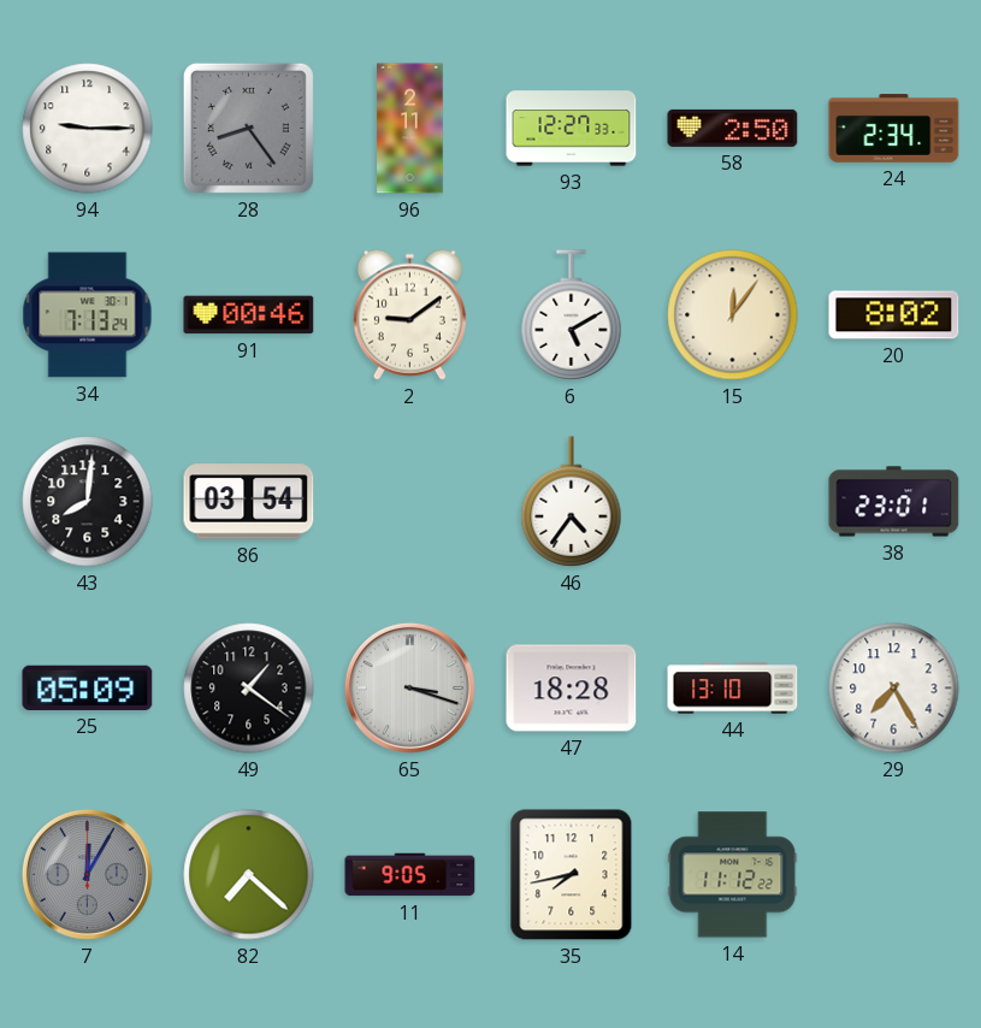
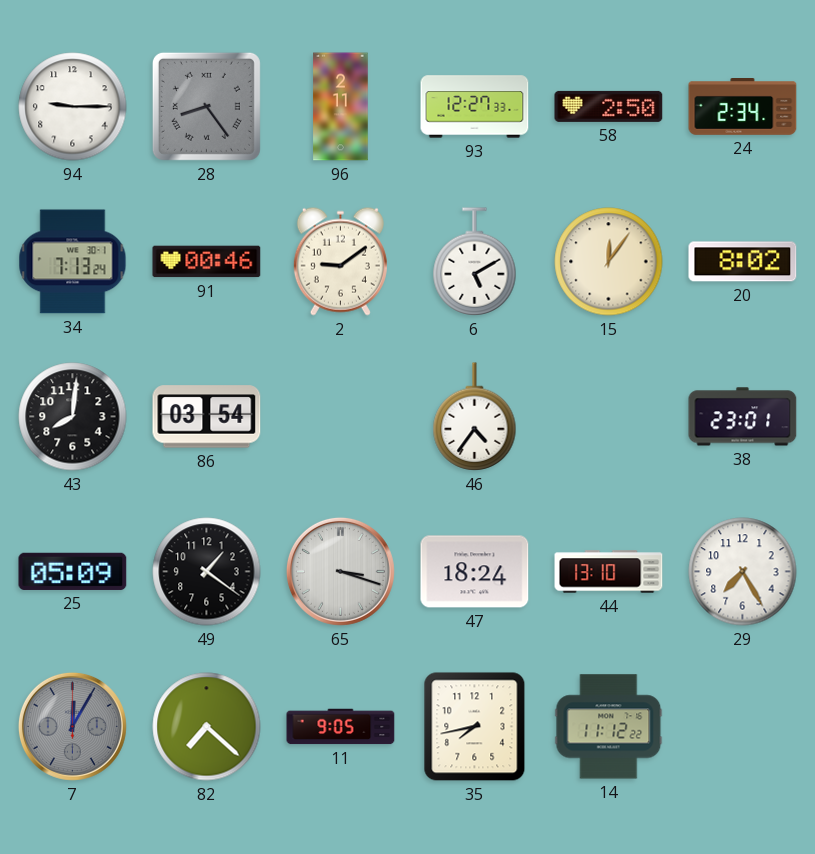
47: 18:28 -> 18:24
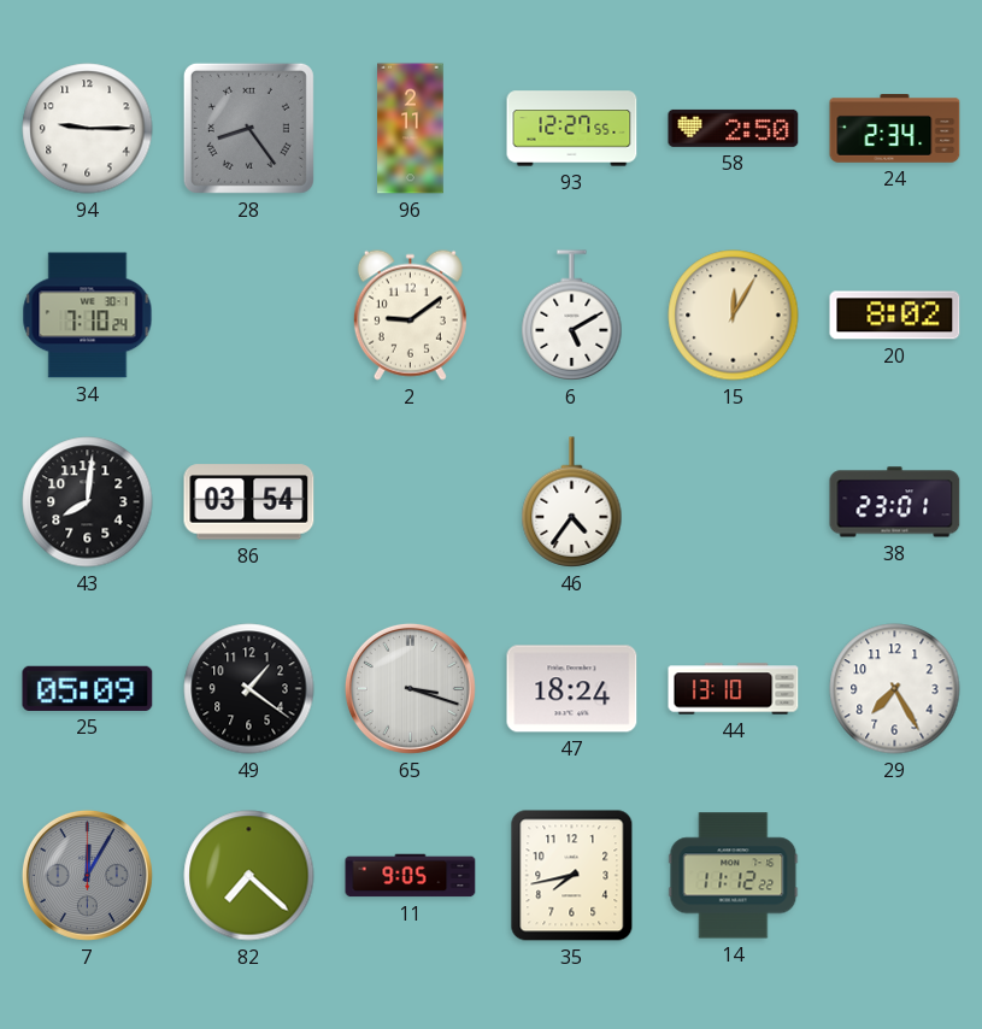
93: 12:27:33 -> 12:27:55
34: 7:13 -> 7:10
91: 00:46 -> none
15: 12:06 -> 12:05
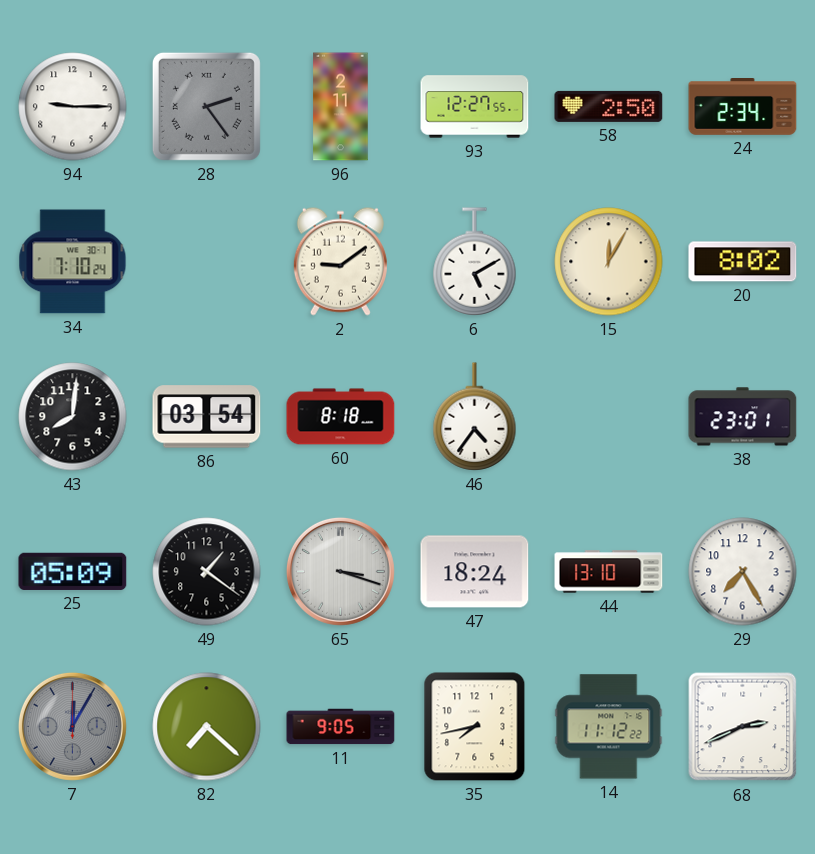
28: 8:24 -> 2:24
60: none -> 8:18
68: none -> 2:41
